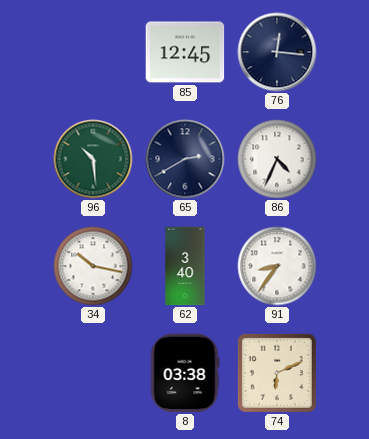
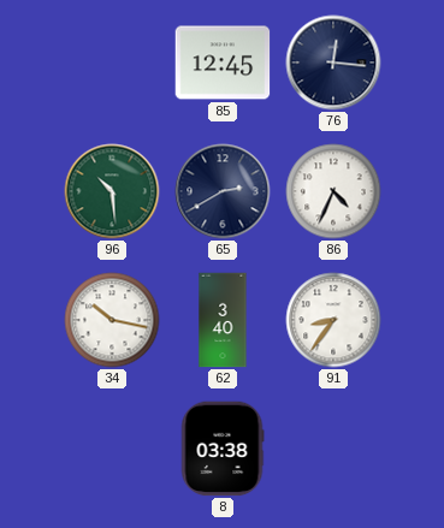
74: 6:11 -> none
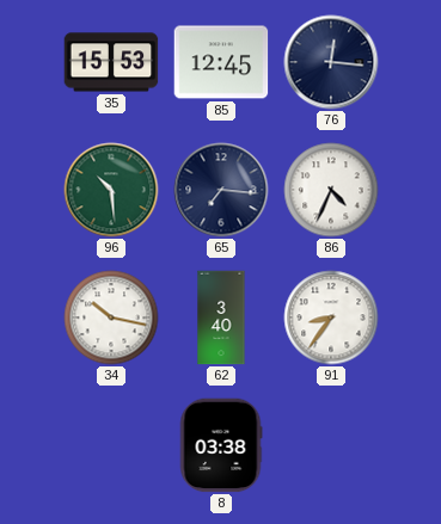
35: none -> 15:53
65: 2:40 -> 7:16
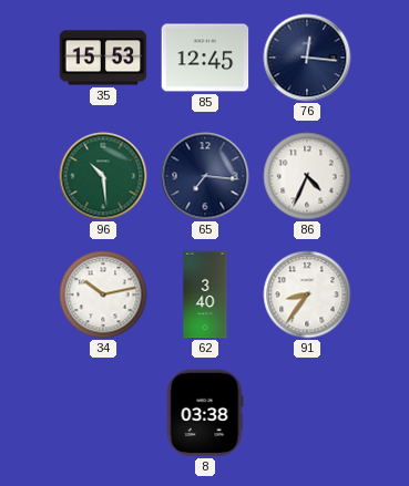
34: 10:17 -> 10:13
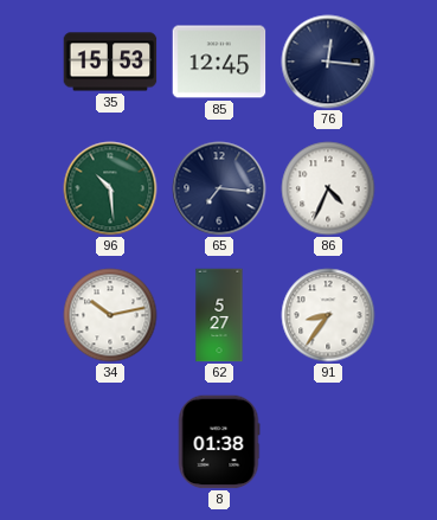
62: 3:40 -> 5:27
8: 03:38 -> 01:38
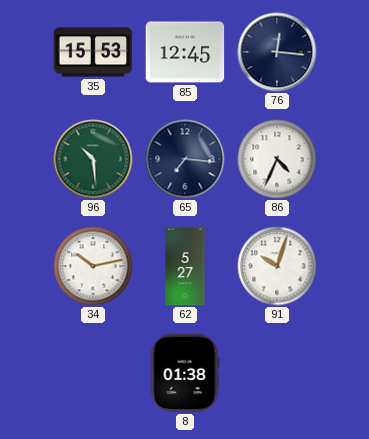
91: 8:36 -> 10:03
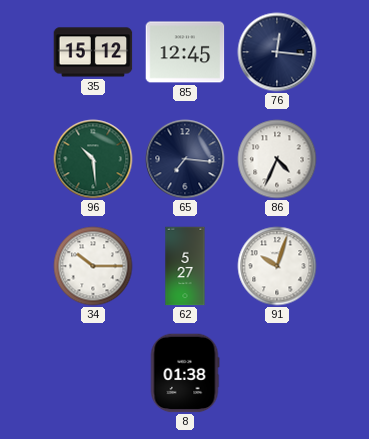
35: 15:53 -> 15:12
34: 10:13 -> 10:15
